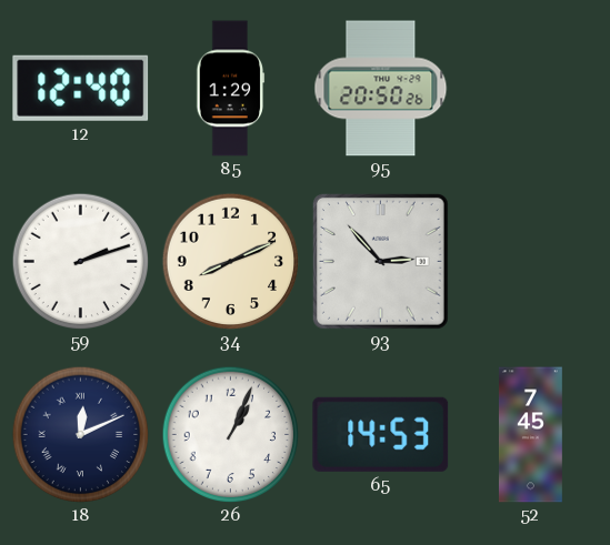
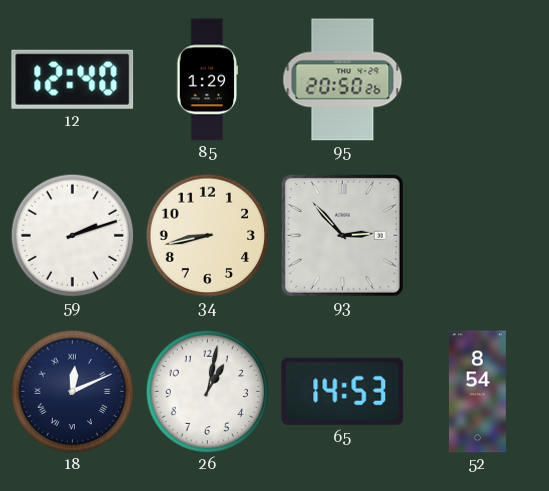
34: 8:11 -> 8:43
26: 1:04 -> 1:02
52: 7:45 -> 8:54
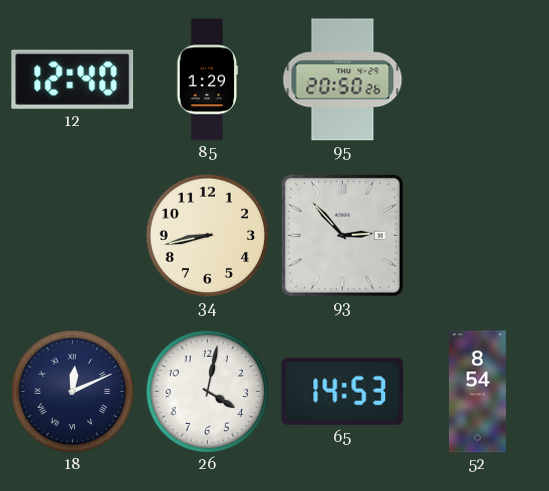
59: 2:12 -> none
26: 1:02 -> 4:02
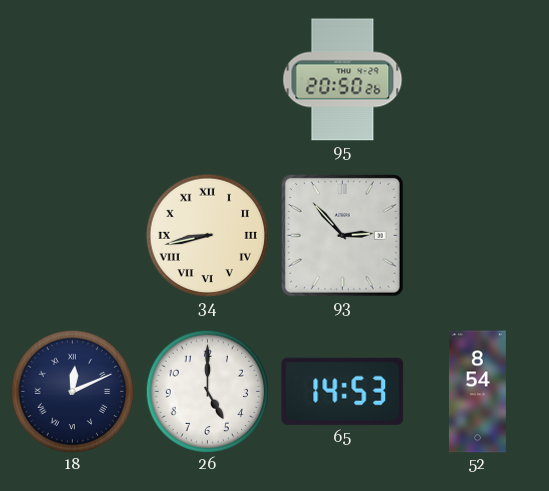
12: 12:40 -> none
85: 1:29 -> none
34 numerals: Arabic -> Roman
26: 4:02 -> 5:00
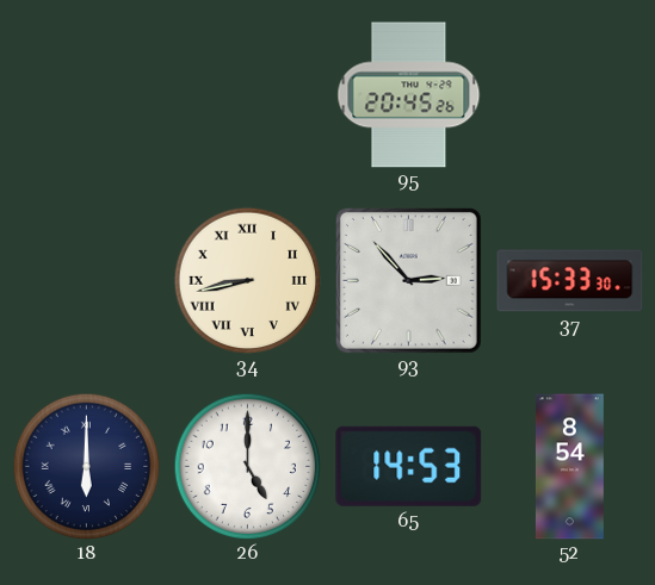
95: 20:50 -> 20:45
37: none -> 15:33
18: 12:11 -> 6:00
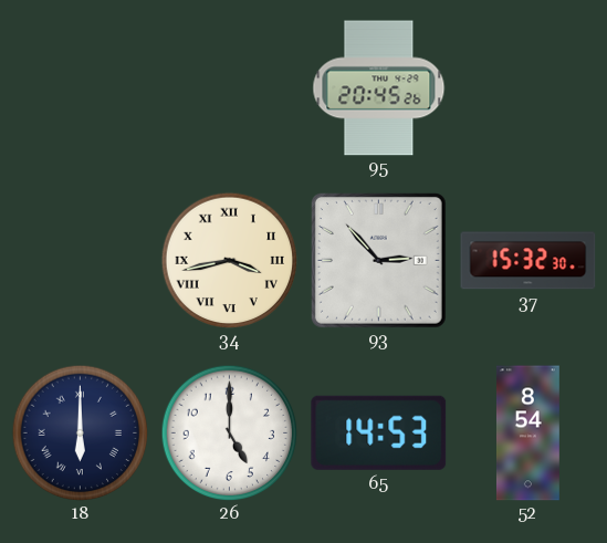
34: 8:43 -> 3:43
37: 15:33 -> 15:32
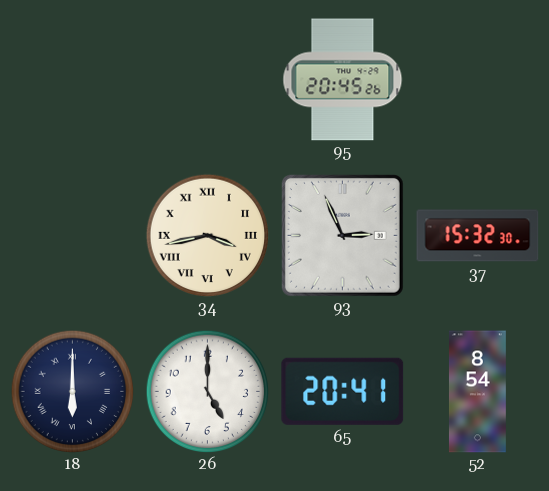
93: 2:53 -> 2:56
65: 14:53 -> 20:41
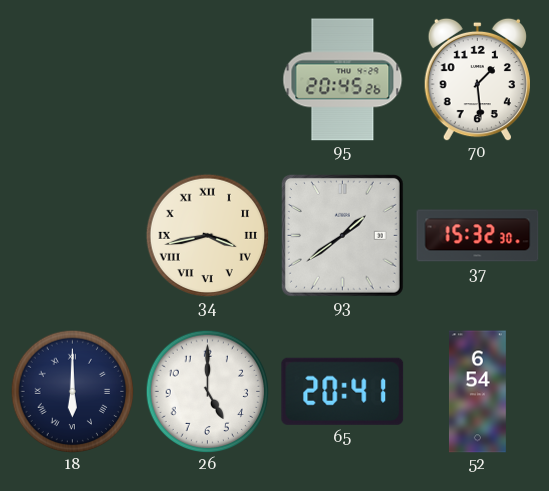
70: none -> 1:29
93: 2:56 -> 1:39
52: 8:54 -> 6:54
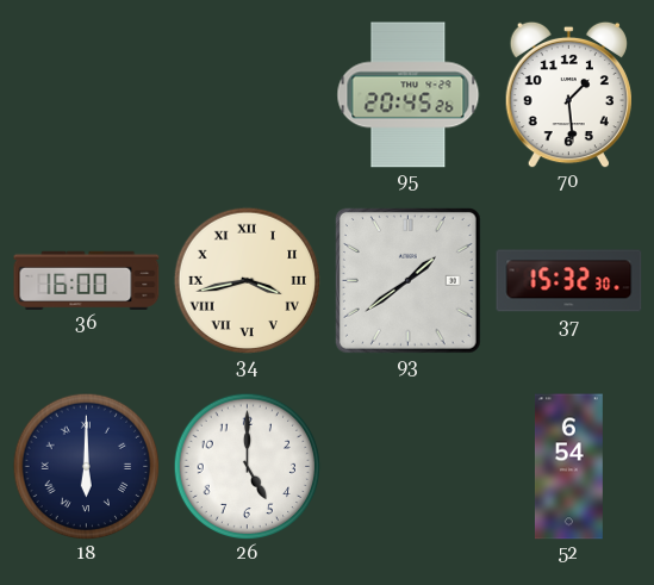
36: none -> 16:00
65: 20:41 -> none
